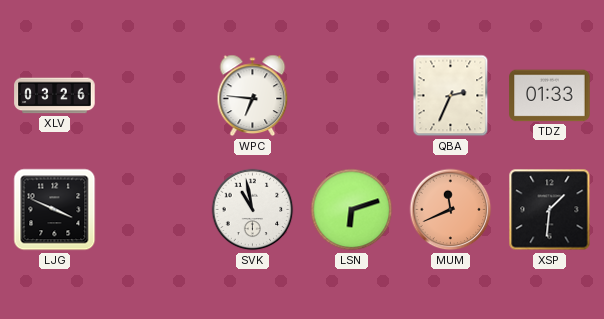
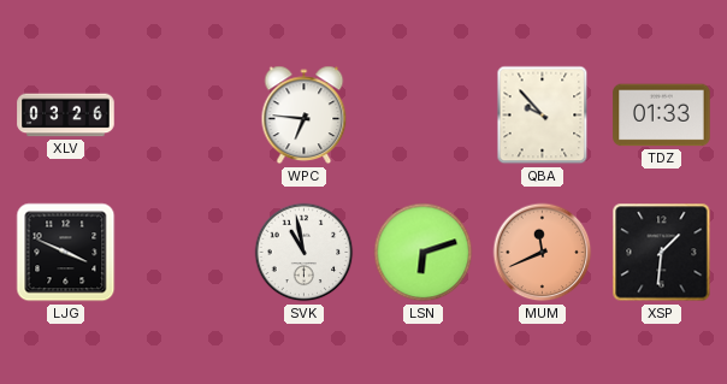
QBA: 2:34 -> 9:53
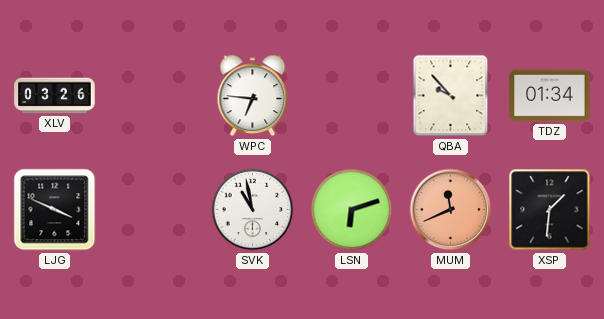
TDZ: 01:33 -> 01:34
